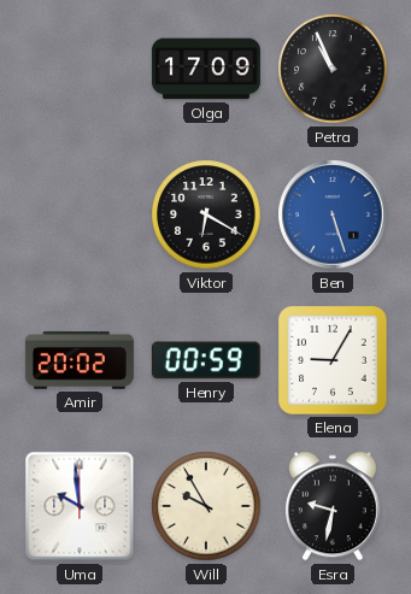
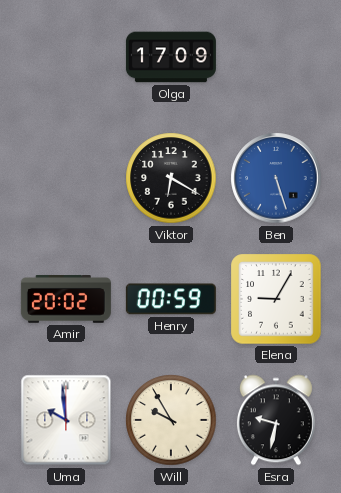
Petra: 10:56 -> none
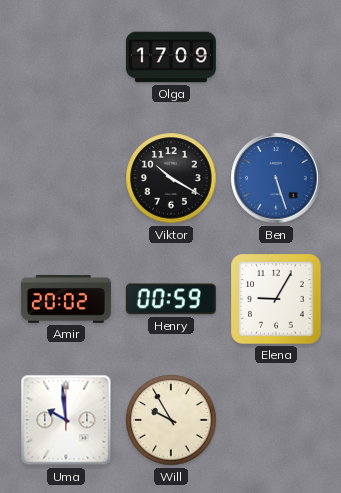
Viktor: 6:20 -> 10:20
Esra: 9:32 -> none
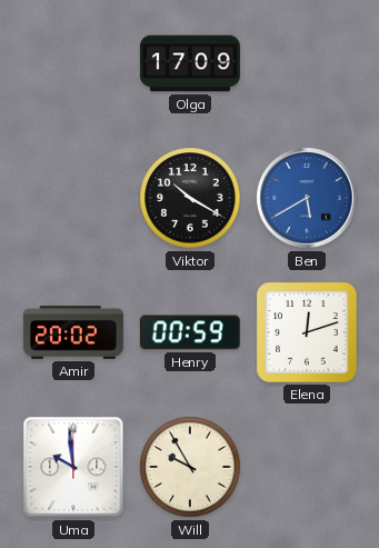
Ben: 5:27 -> 5:40
Elena: 9:05 -> 12:12
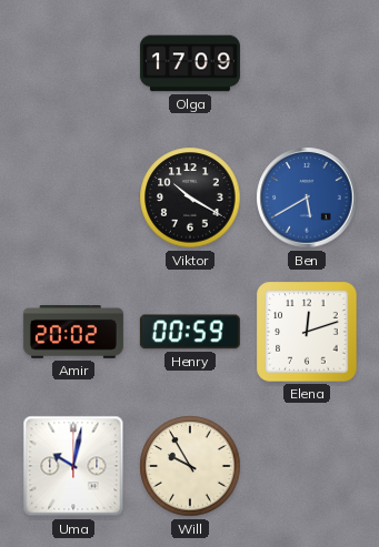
Uma: 9:59 -> 10:02
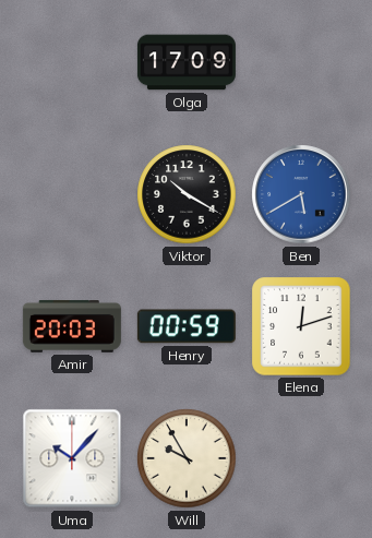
Amir: 20:02 -> 20:03
Uma: 10:02 -> 10:07
